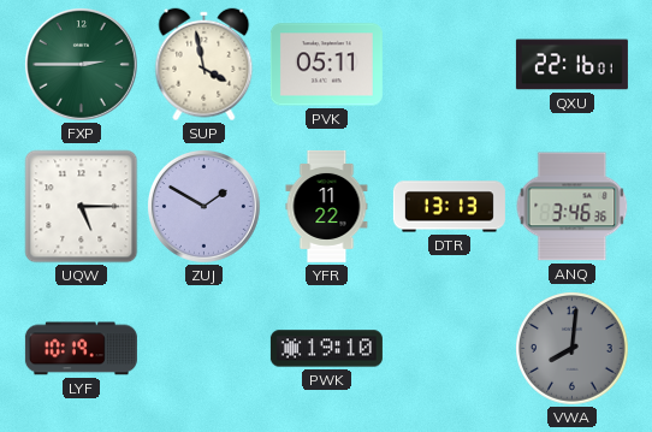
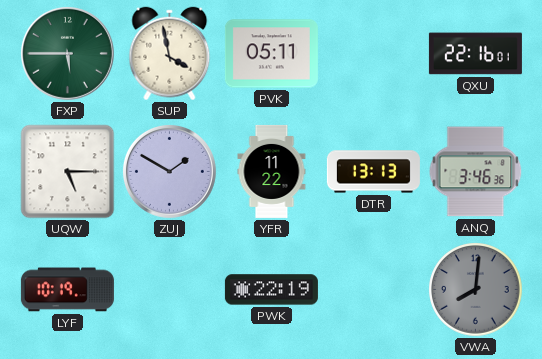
FXP: 2:45 -> 5:45
PWK: 19:10 -> 22:19
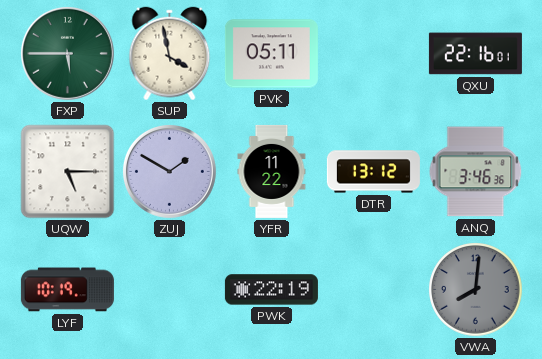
DTR: 13:13 -> 13:12
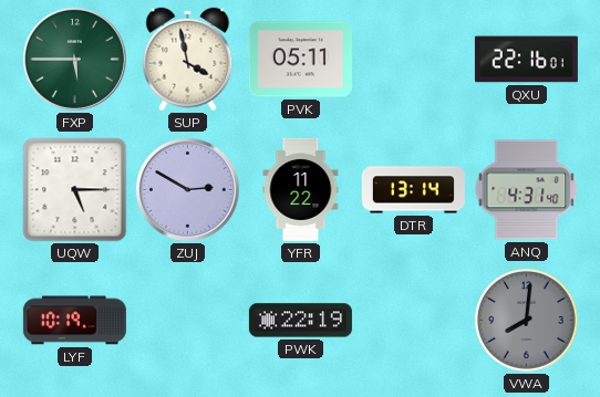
ZUJ: 1:50 -> 2:50
DTR: 13:12 -> 13:14
ANQ: 3:46 -> 4:31
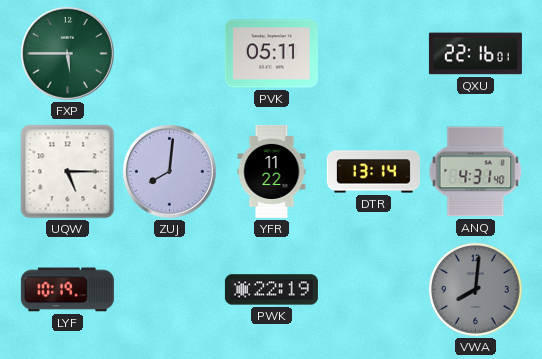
SUP: 3:58 -> none
ZUJ: 2:50 -> 8:01
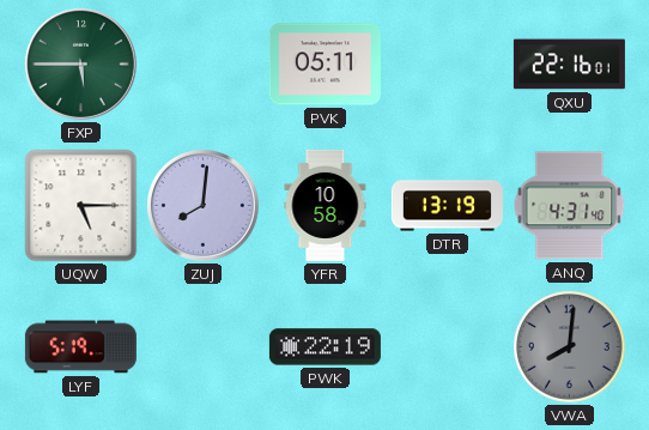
YFR: 11:22 -> 10:58
DTR: 13:14 -> 13:19
LYF: 10:19 -> 5:19
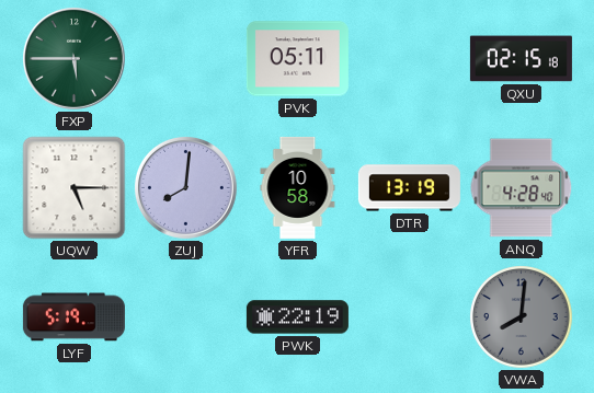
QXU: 22:16 -> 02:15
ANQ: 4:31 -> 4:28
